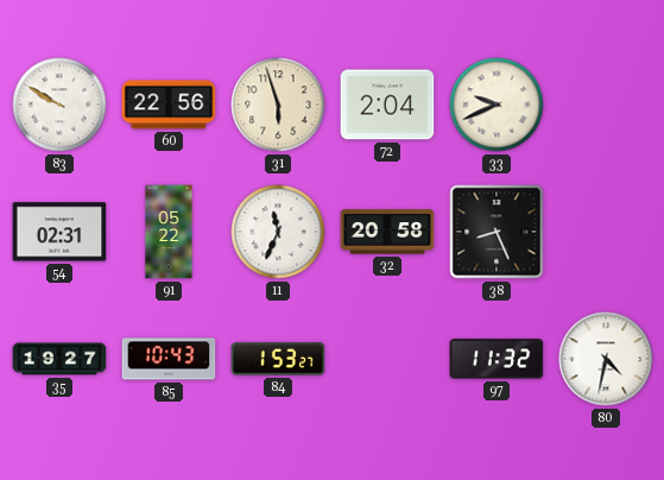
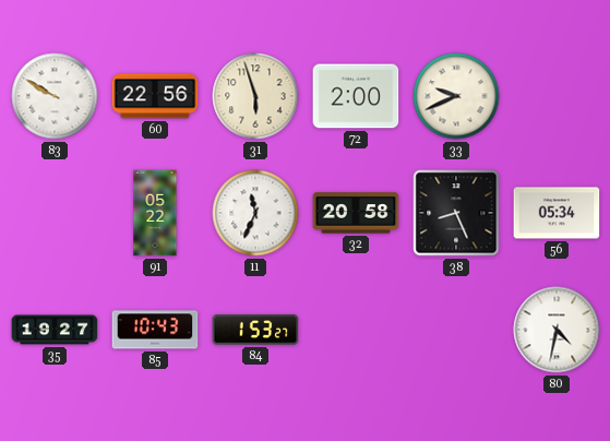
72: 2:04 -> 2:00
54: 02:31 -> none
56: none -> 05:34
97: 11:32 -> none
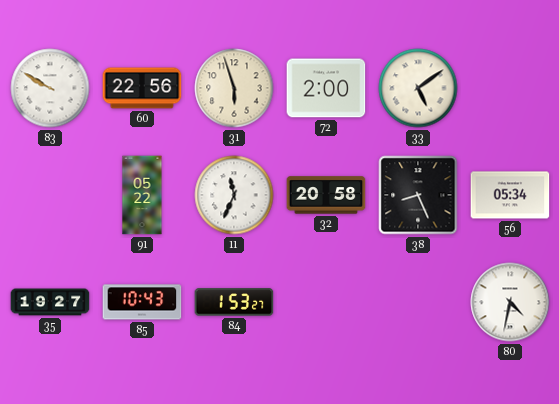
33: 9:41 -> 5:09
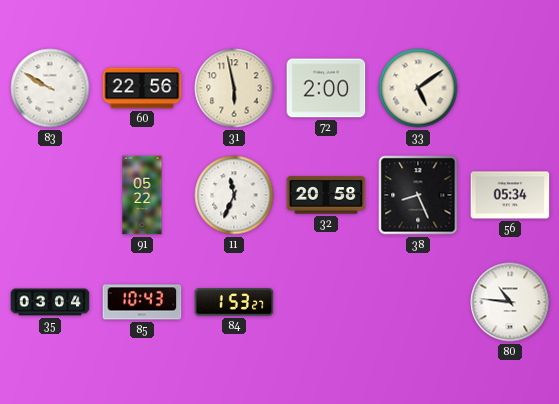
31: 5:57 -> 5:58
35: 19:27 -> 03:04
80: 4:32 -> 10:46
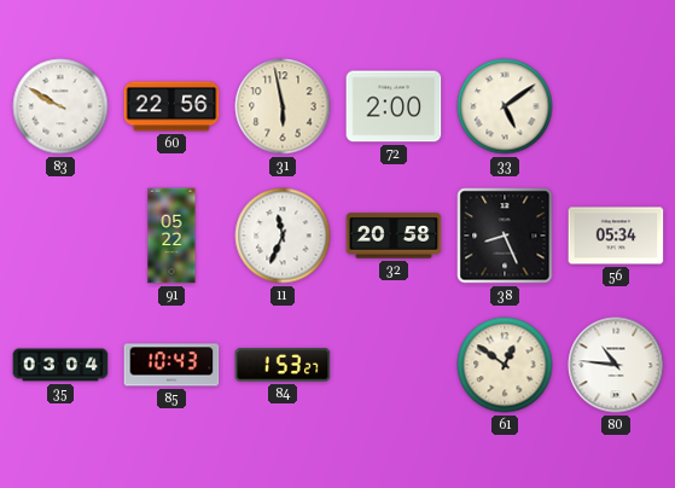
61: none -> 12:51
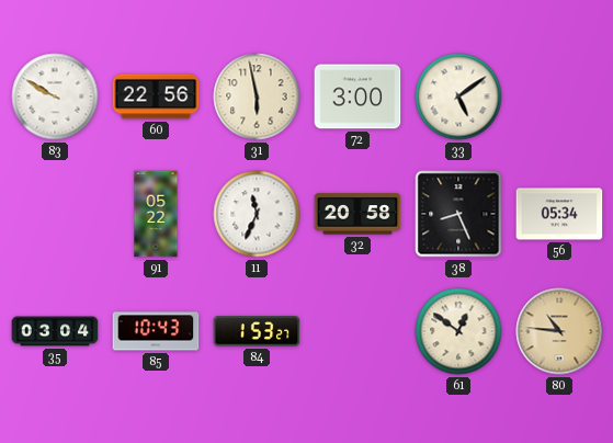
72: 2:00 -> 3:00
80 dial: white -> champagne
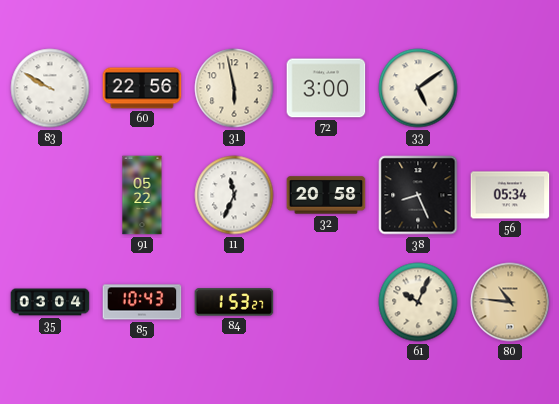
61: 12:51 -> 10:04
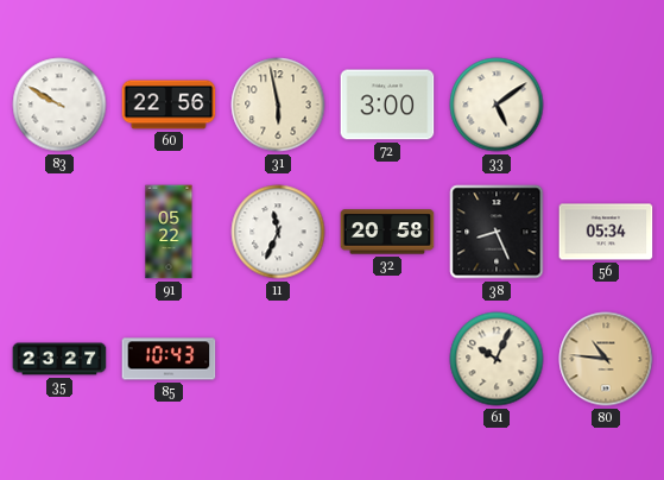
35: 03:04 -> 23:27
84: 1:53 -> none
